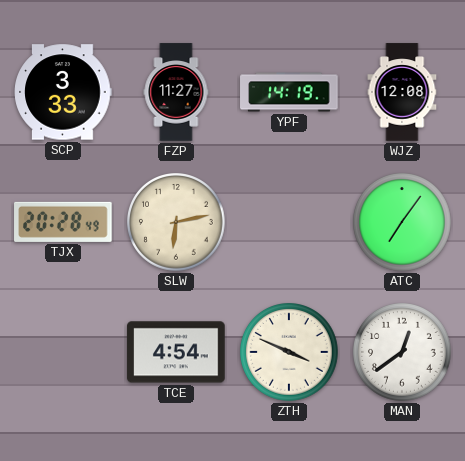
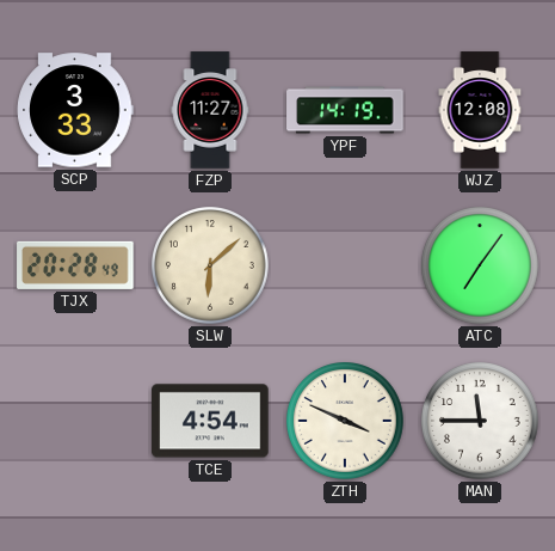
SLW: 6:13 -> 6:08
MAN: 12:39 -> 11:45
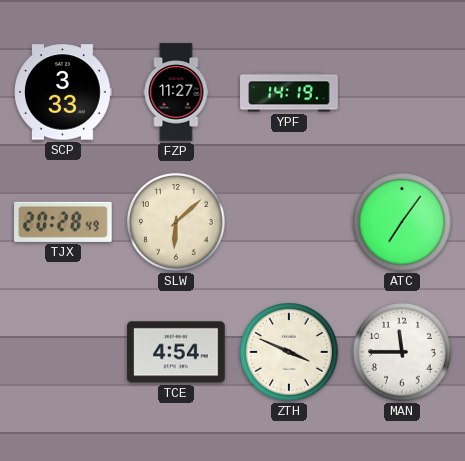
WJZ: 12:08 -> none
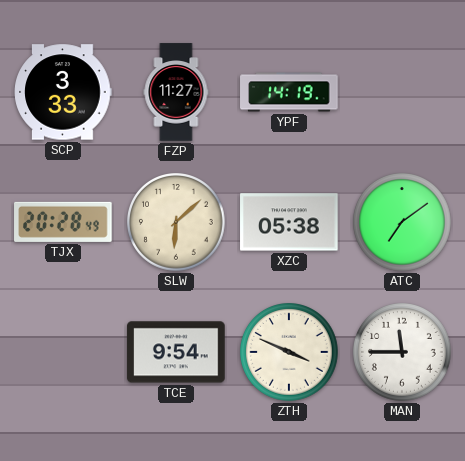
XZC: none -> 05:38
ATC: 7:06 -> 7:09
TCE: 4:54 -> 9:54
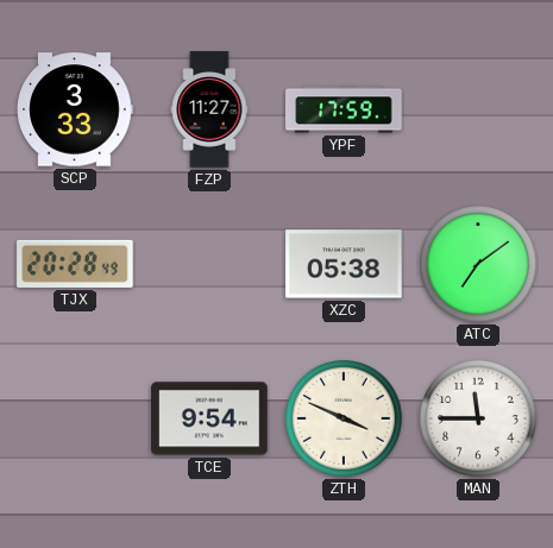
YPF: 14:19 -> 17:59
SLW: 6:08 -> none
